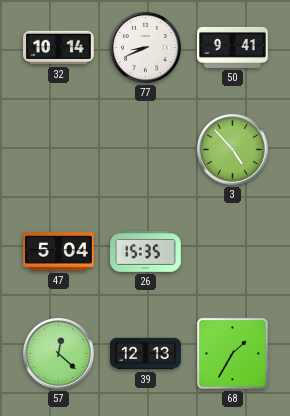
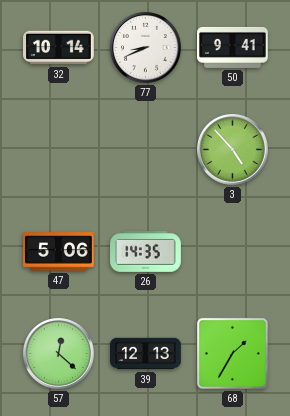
47: 5:04 -> 5:06
26: 15:35 -> 14:35
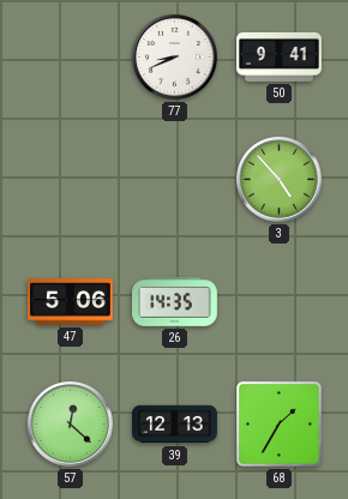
32: 10:14 -> none
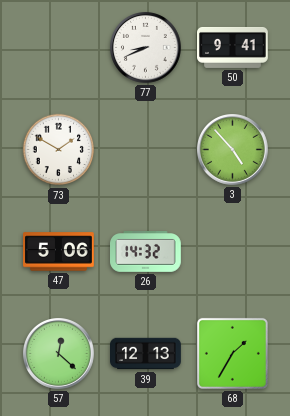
73: none -> 1:50
26: 14:35 -> 14:32
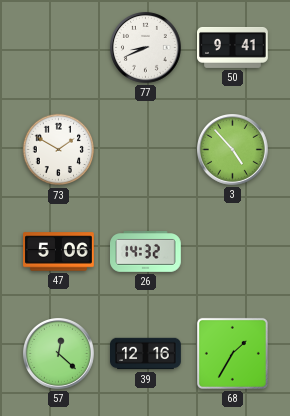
39: 12:13 -> 12:16
